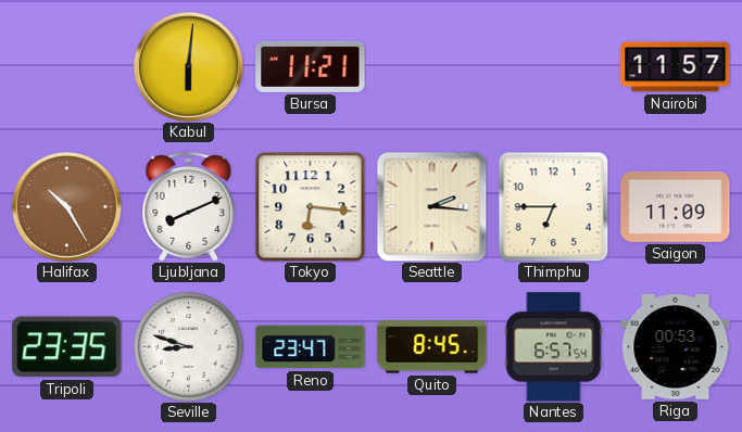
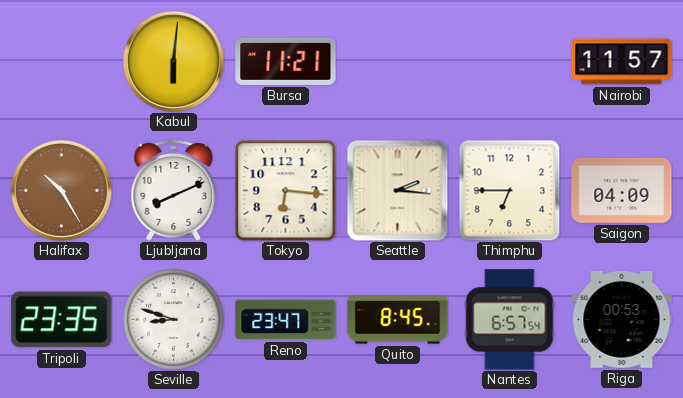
Saigon: 11:09 -> 04:09
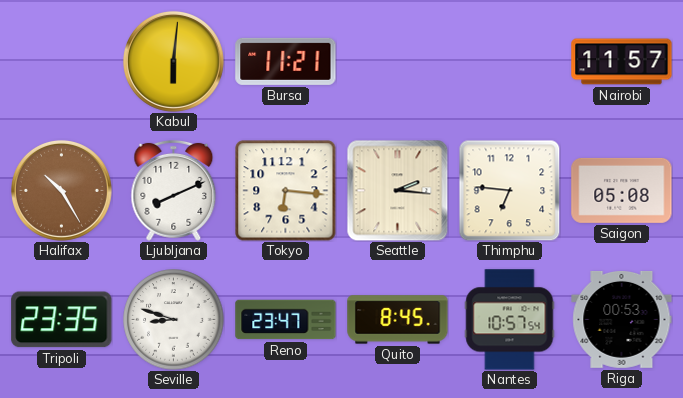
Thimphu: 6:45 -> 6:46
Saigon: 04:09 -> 05:08
Nantes: 6:57 -> 10:57
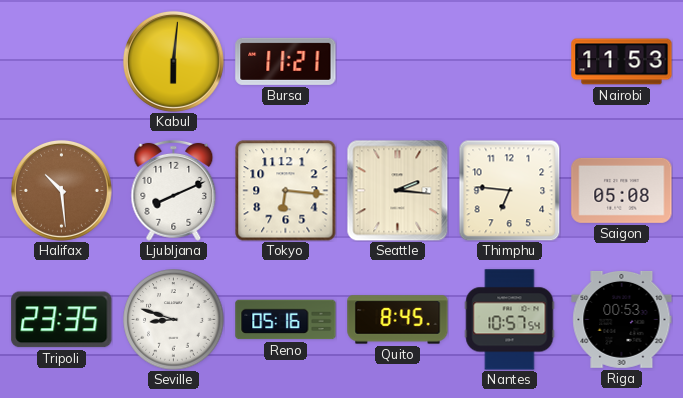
Nairobi: 11:57 -> 11:53
Halifax: 10:25 -> 10:29
Reno: 23:47 -> 05:16
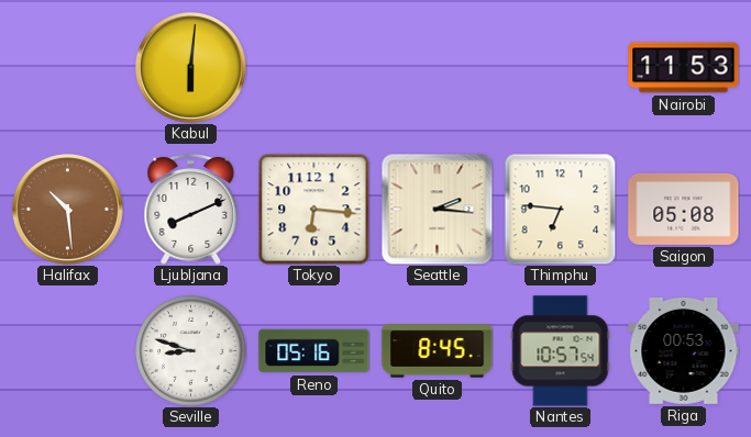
Bursa: 11:21 -> none
Tripoli: 23:35 -> none
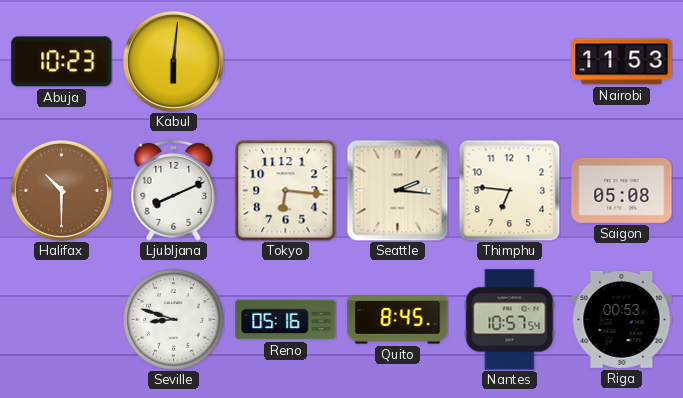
Abuja: none -> 10:23
Halifax: 10:29 -> 10:30
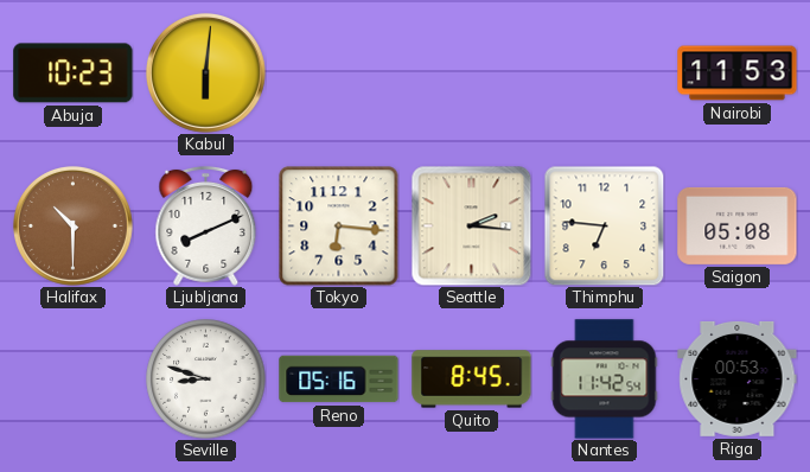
Nantes: 10:57 -> 11:42
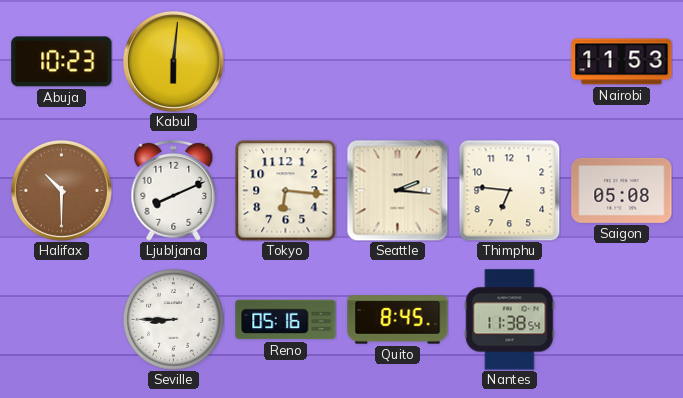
Seville: 8:48 -> 8:45
Nantes: 11:42 -> 11:38
Riga: 00:53 -> none
